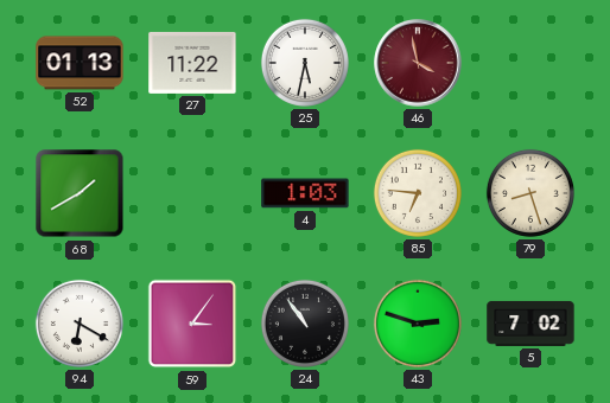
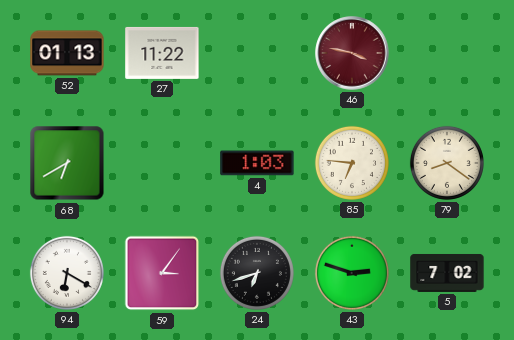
25: 5:32 -> none
46: 3:58 -> 3:47
68: 1:40 -> 6:40
79: 8:27 -> 8:21
24: 10:54 -> 6:42
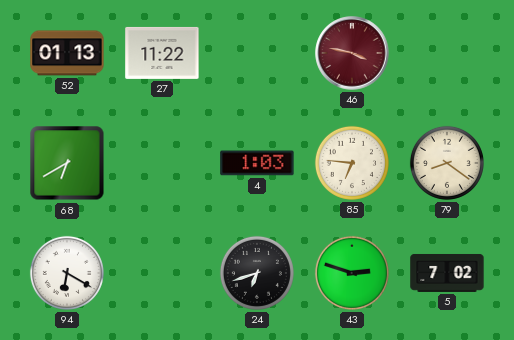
59: 3:06 -> none
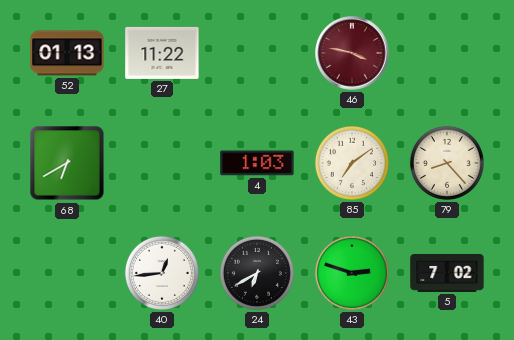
85: 6:46 -> 7:09
79: 8:21 -> 8:23
94: 6:20 -> none
40: none -> 12:44
24: 6:42 -> 6:40
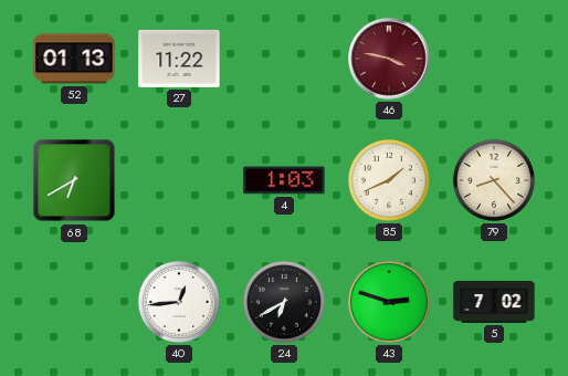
85: 7:09 -> 1:41
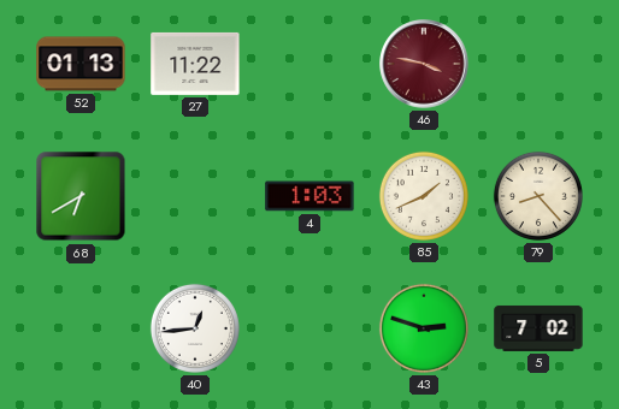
24: 6:40 -> none
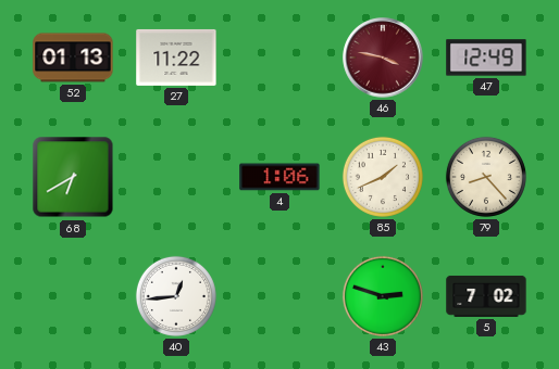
47: none -> 12:49
4: 1:03 -> 1:06
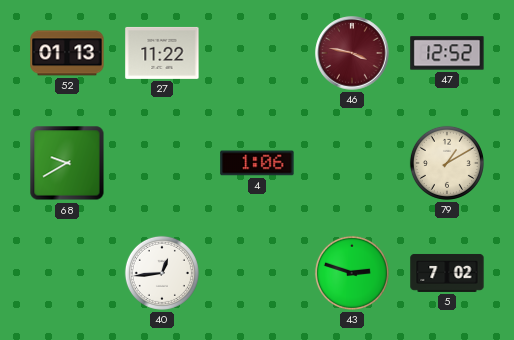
47: 12:49 -> 12:52
68: 6:40 -> 9:40
85: 1:41 -> none
79: 8:23 -> 1:10
